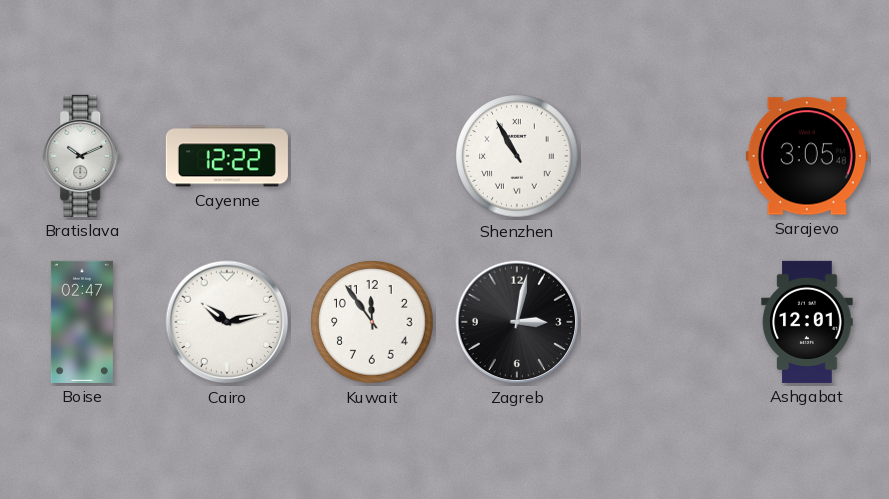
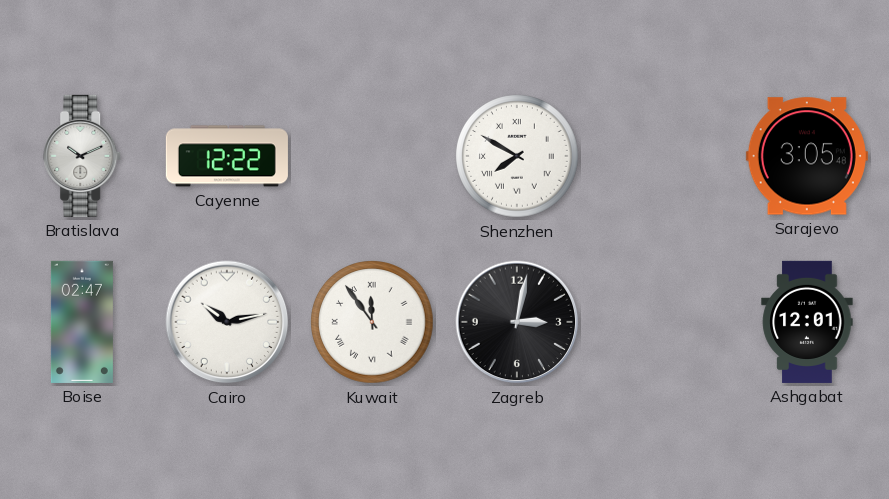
Shenzhen: 10:55 -> 7:50
Kuwait numerals: Arabic -> Roman
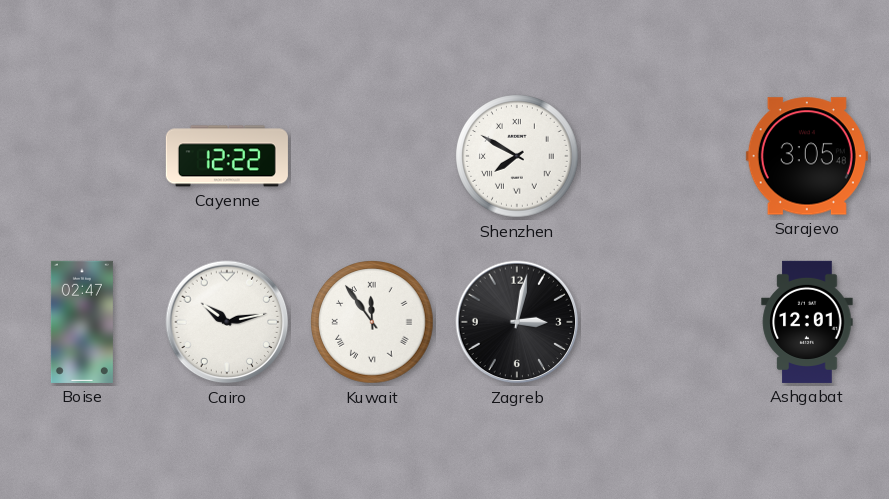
Bratislava: 10:11 -> none
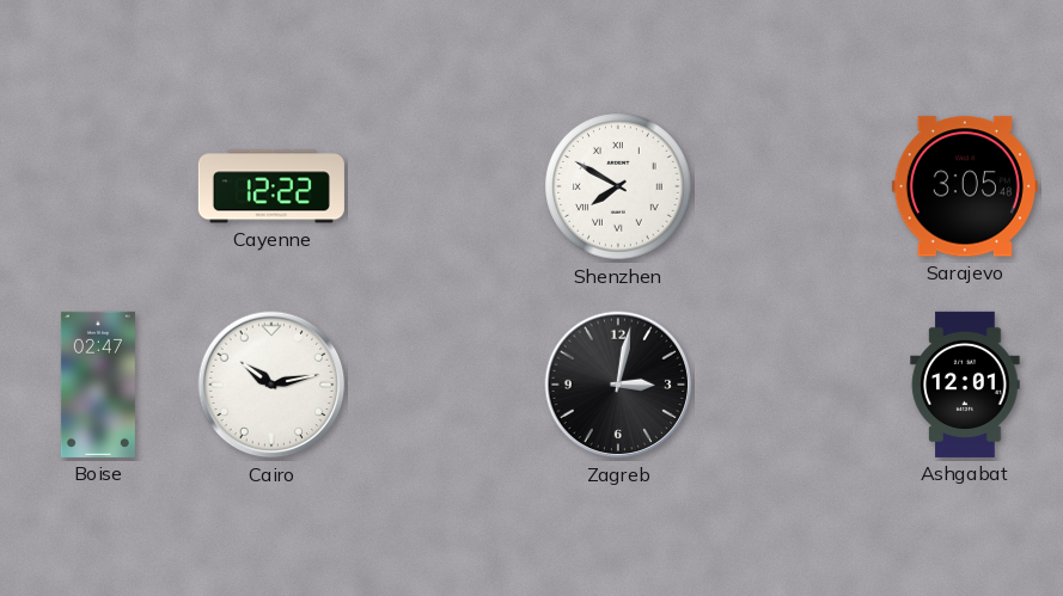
Kuwait: 11:54 -> none
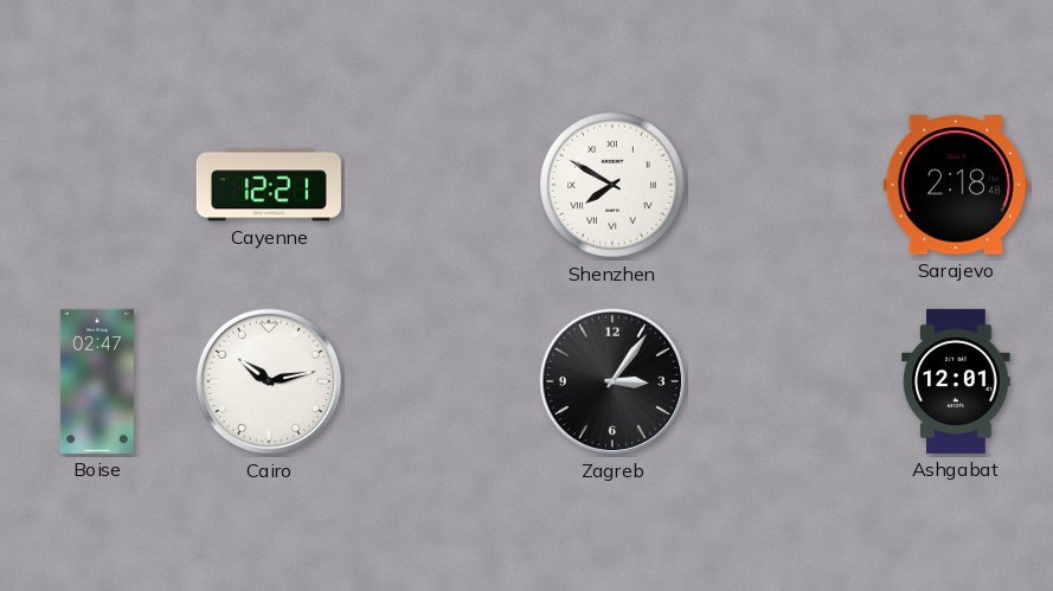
Cayenne: 12:22 -> 12:21
Sarajevo: 3:05 -> 2:18
Zagreb: 3:02 -> 3:06
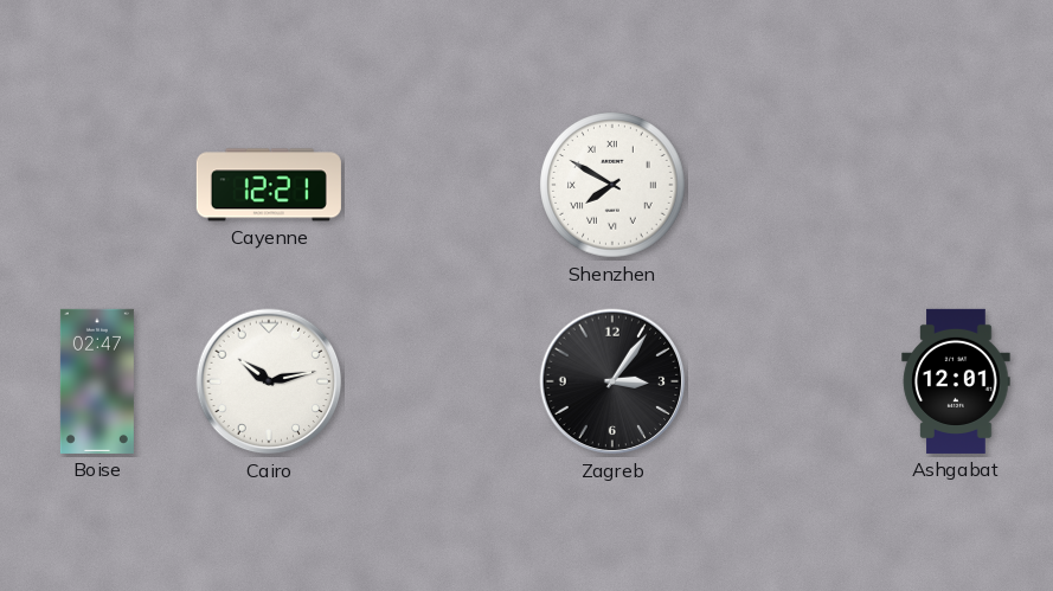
Sarajevo: 2:18 -> none
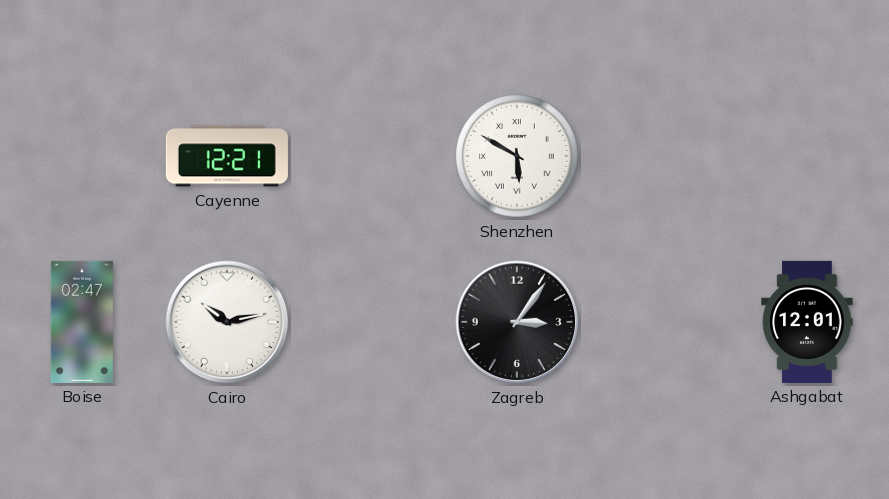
Shenzhen: 7:50 -> 5:50
